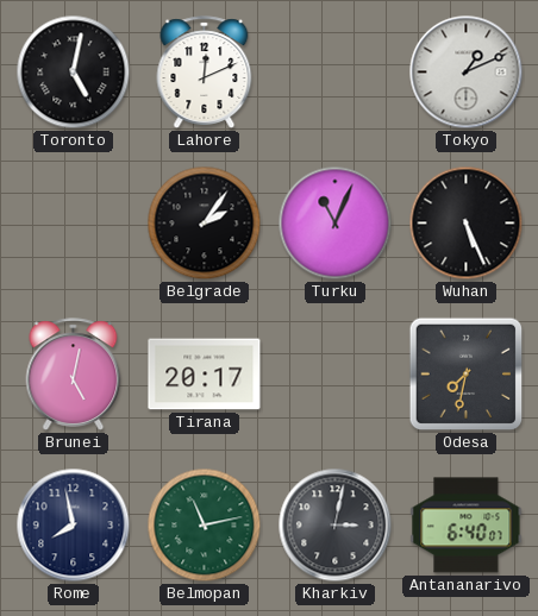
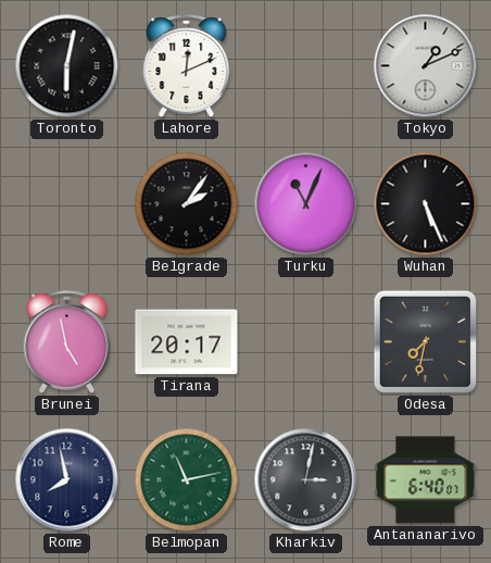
Toronto: 5:02 -> 6:02
Brunei: 5:02 -> 4:58
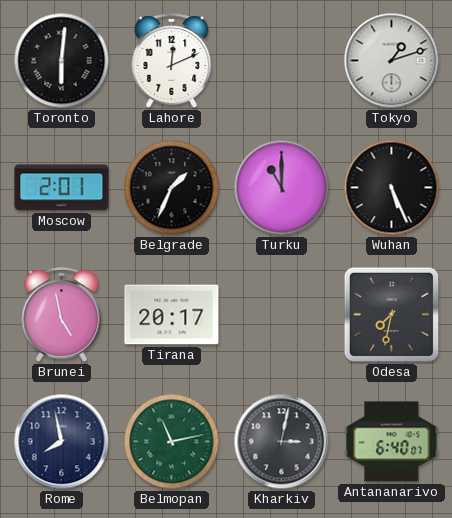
Toronto: 6:02 -> 6:01
Tokyo: 1:11 -> 1:12
Moscow: none -> 2:01
Belgrade: 2:06 -> 1:34
Turku: 11:04 -> 11:00
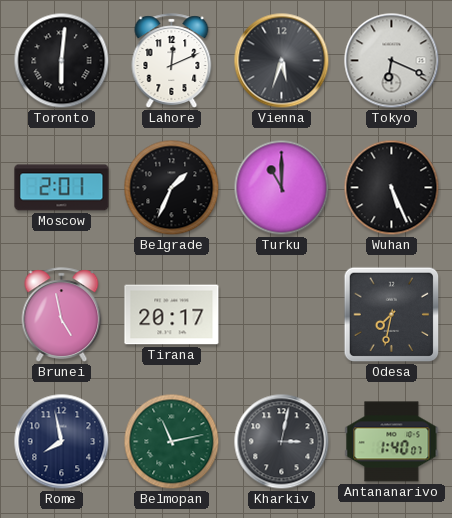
Vienna: none -> 5:33
Tokyo: 1:12 -> 6:19
Antananarivo: 6:40 -> 1:40
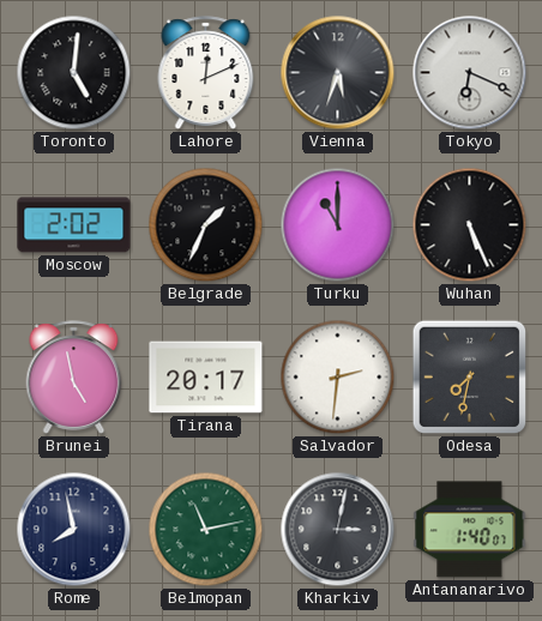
Toronto: 6:01 -> 5:01
Moscow: 2:01 -> 2:02
Salvador: none -> 2:31
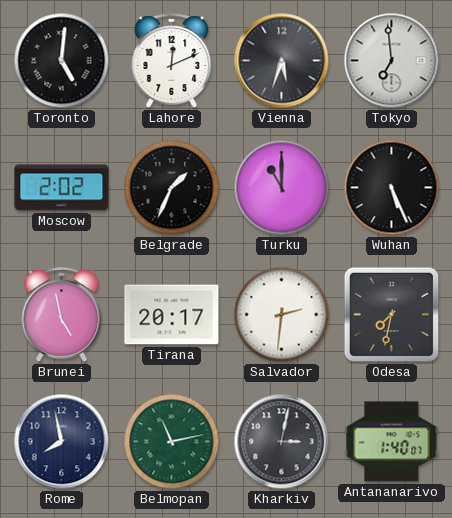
Tokyo: 6:19 -> 6:59
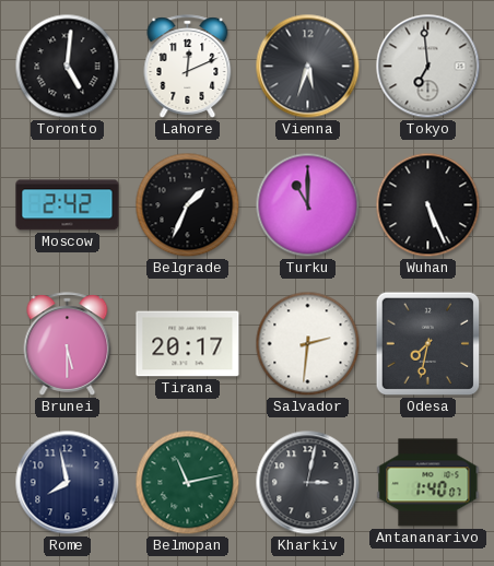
Moscow: 2:02 -> 2:42
Brunei: 4:58 -> 5:30
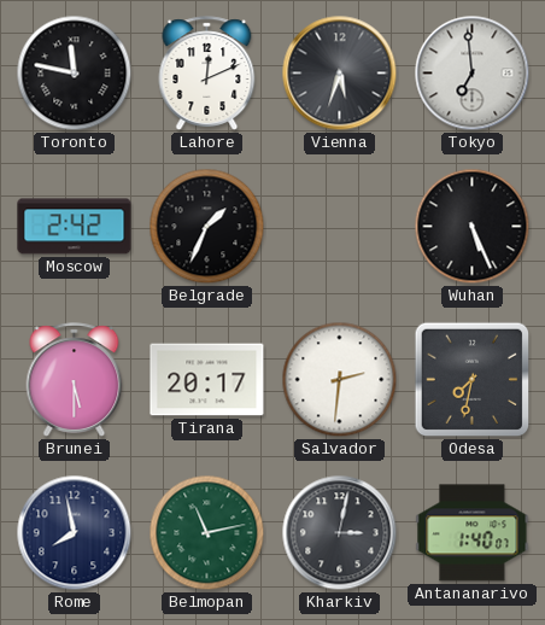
Toronto: 5:01 -> 11:47
Turku: 11:00 -> none
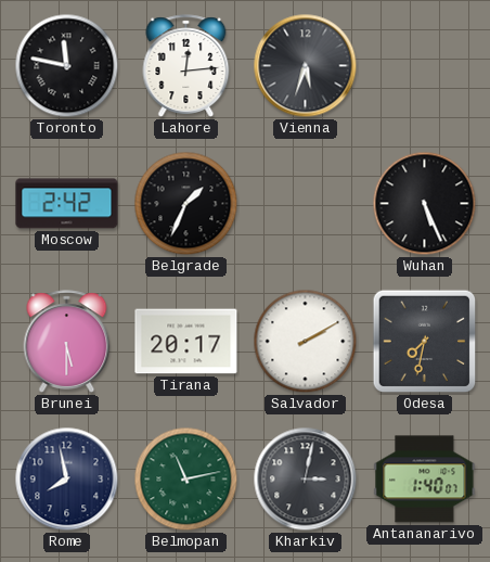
Lahore: 12:11 -> 12:14
Tokyo: 6:59 -> none
Salvador: 2:31 -> 2:10
